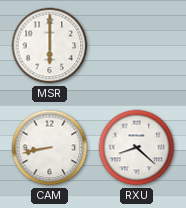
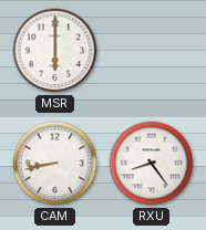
RXU: 8:22 -> 8:24
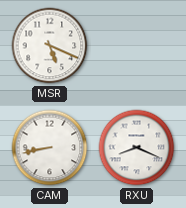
MSR: 6:00 -> 5:19
RXU: 8:24 -> 8:19
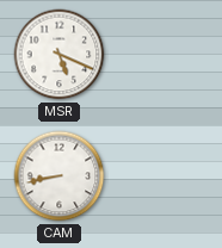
RXU: 8:19 -> none
